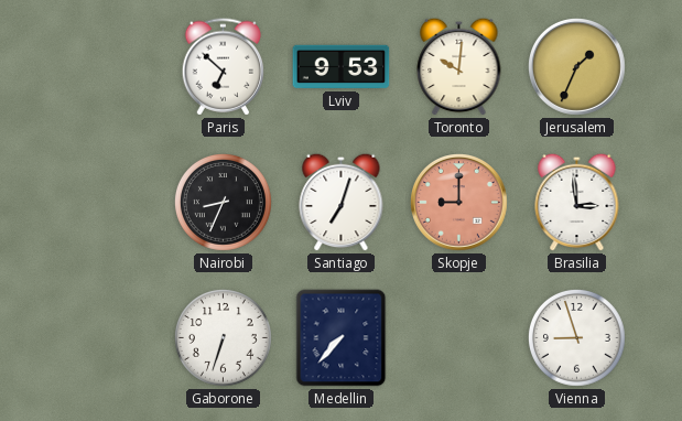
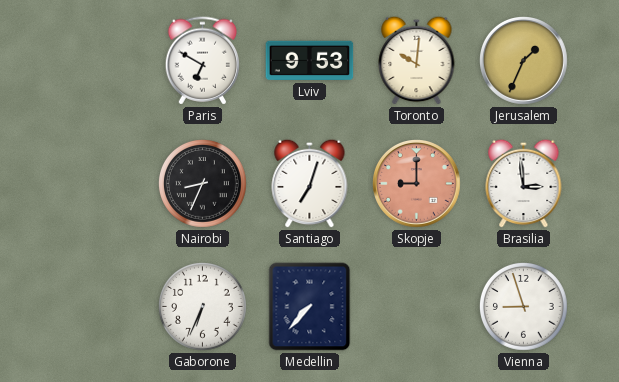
Paris: 6:52 -> 6:50
Gaborone: 6:33 -> 6:34
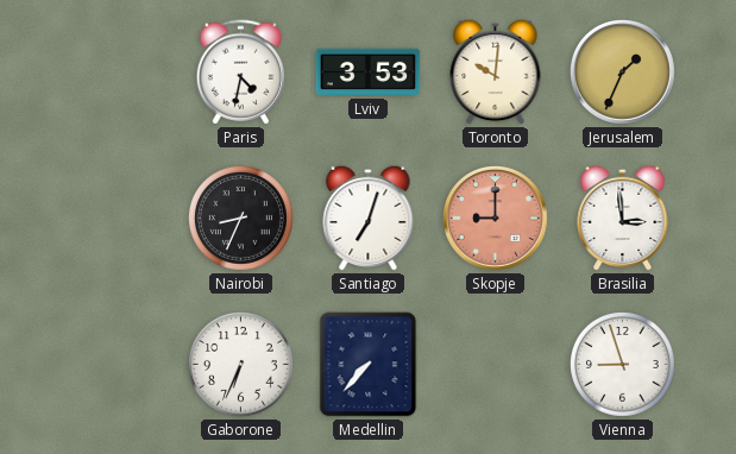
Paris: 6:50 -> 4:32
Lviv: 9:53 -> 3:53
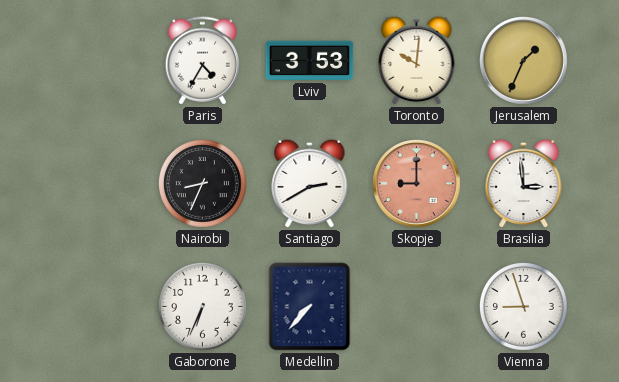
Paris: 4:32 -> 4:35
Santiago: 7:03 -> 2:40
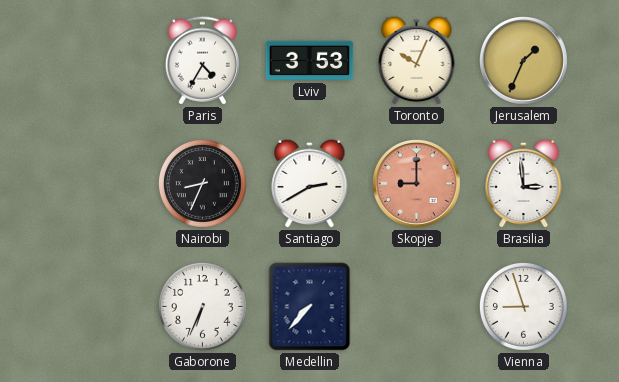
Toronto: 10:01 -> 10:04
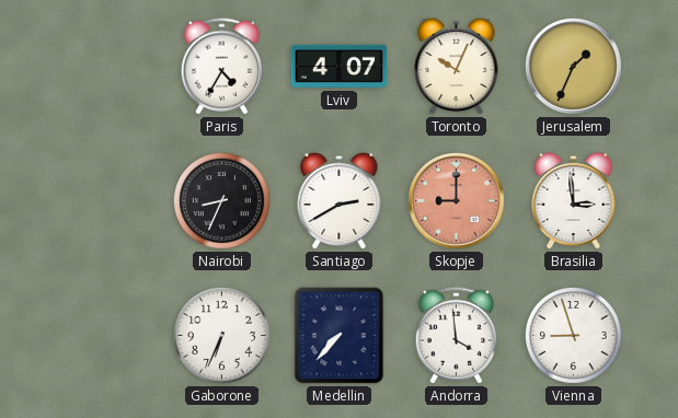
Lviv: 3:53 -> 4:07
Andorra: none -> 3:59
